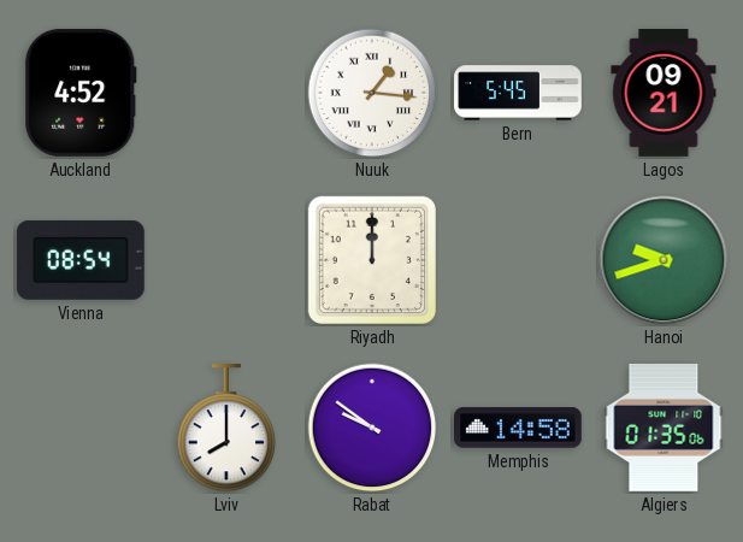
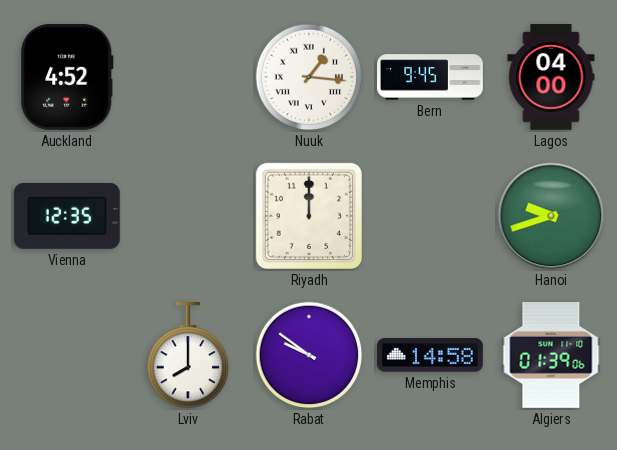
Bern: 5:45 -> 9:45
Lagos: 09:21 -> 04:00
Vienna: 08:54 -> 12:35
Algiers: 01:35 -> 01:39
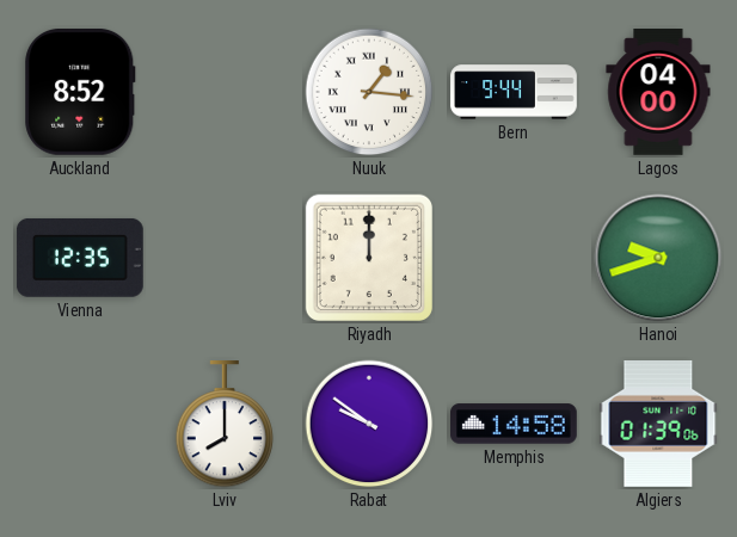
Auckland: 4:52 -> 8:52
Bern: 9:45 -> 9:44
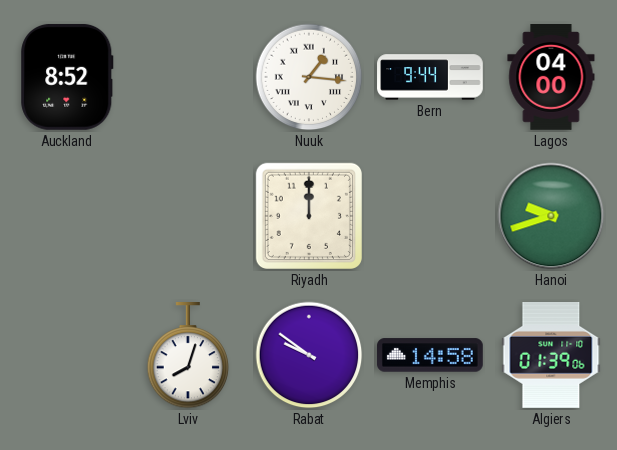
Vienna: 12:35 -> none
Lviv: 8:00 -> 8:03
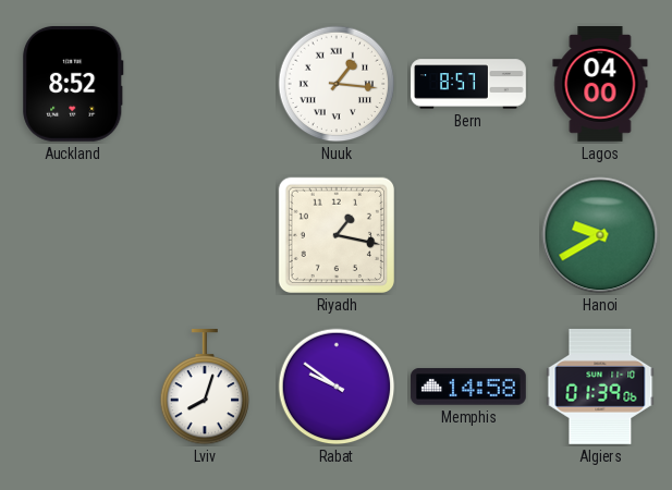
Bern: 9:44 -> 8:57
Riyadh: 12:00 -> 1:17
Hanoi: 9:42 -> 9:40
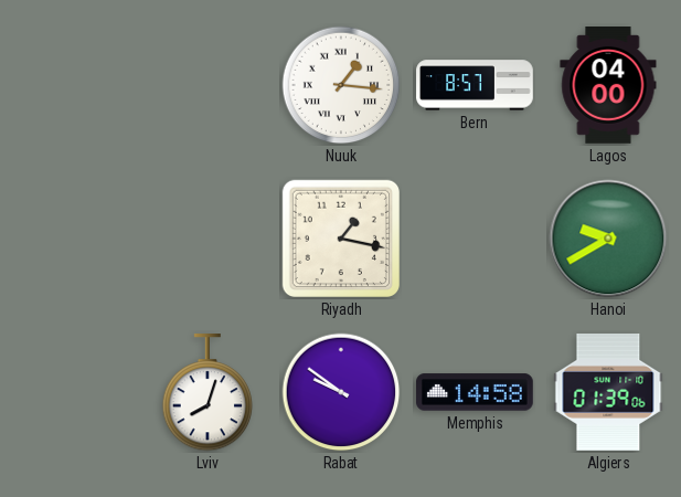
Auckland: 8:52 -> none
